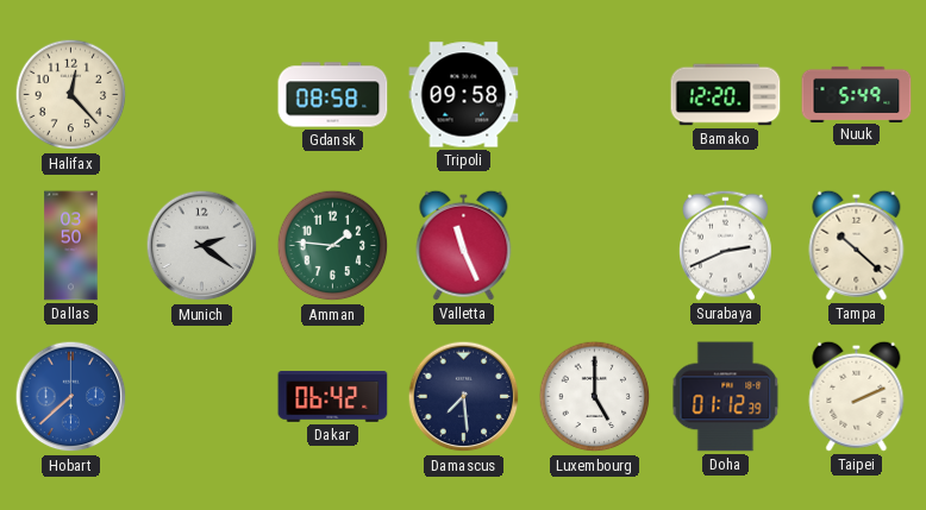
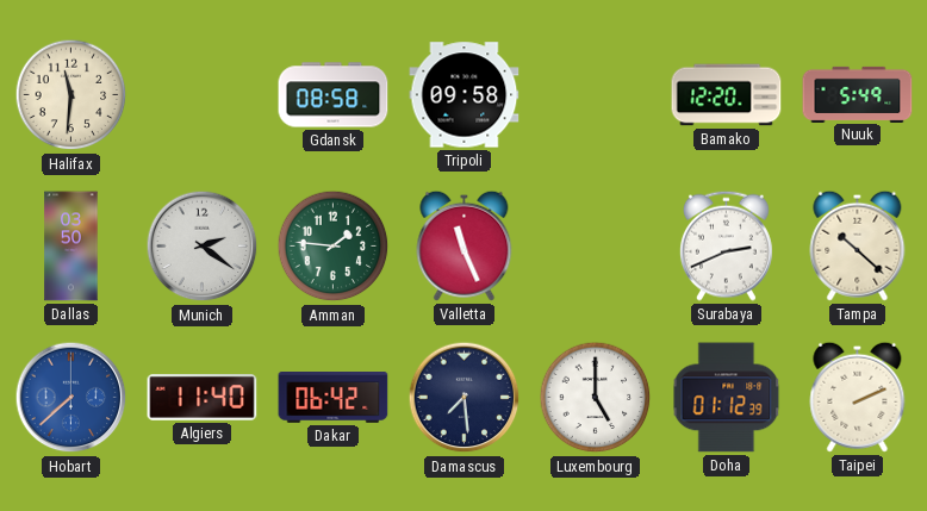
Halifax: 12:23 -> 11:31
Algiers: none -> 11:40
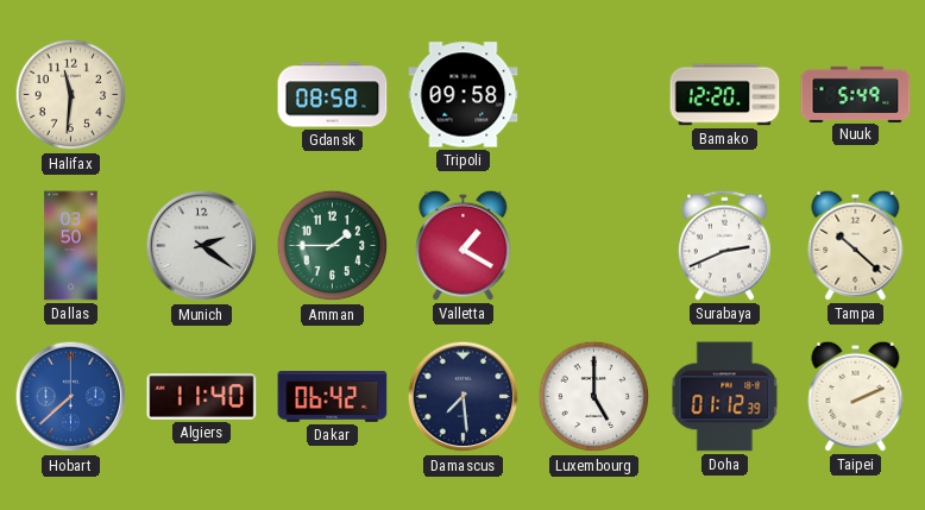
Amman: 1:46 -> 1:45
Valletta: 11:26 -> 1:20
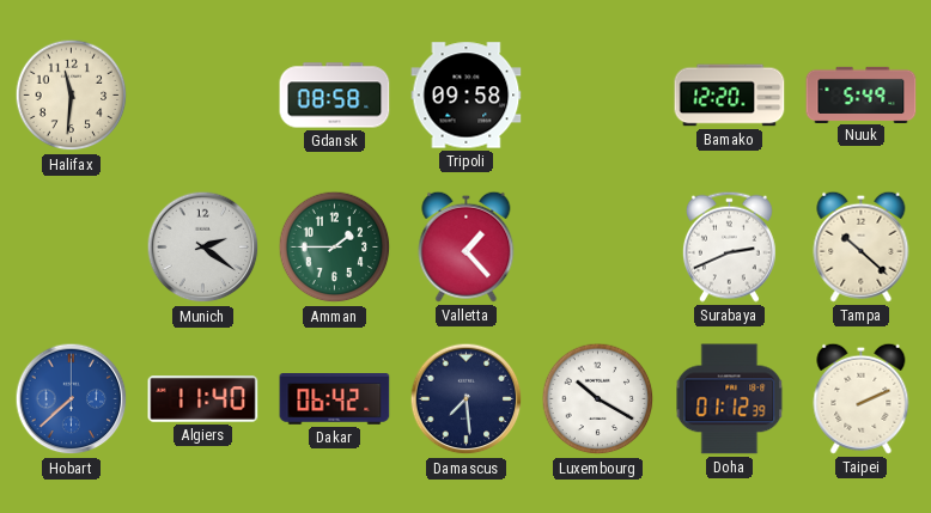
Dallas: 03:50 -> none
Valletta: 1:20 -> 1:23
Luxembourg: 5:00 -> 10:20
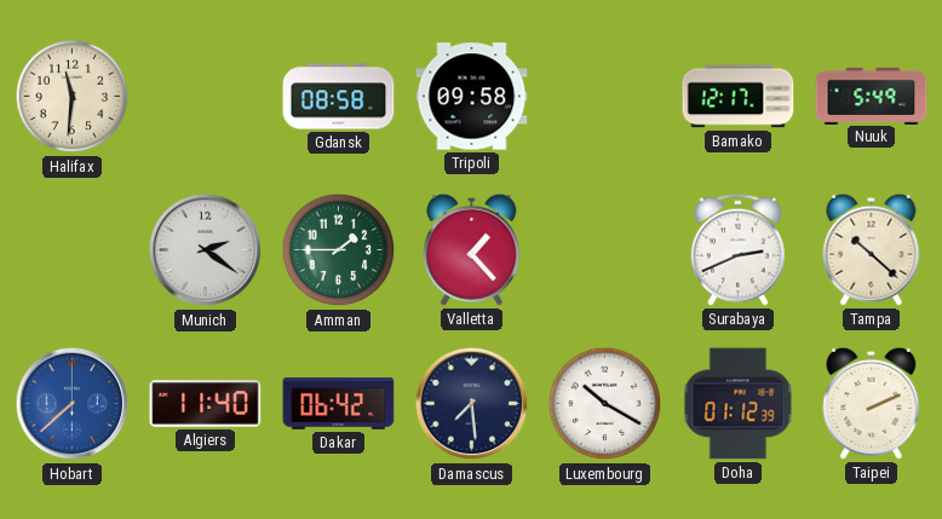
Bamako: 12:20 -> 12:17
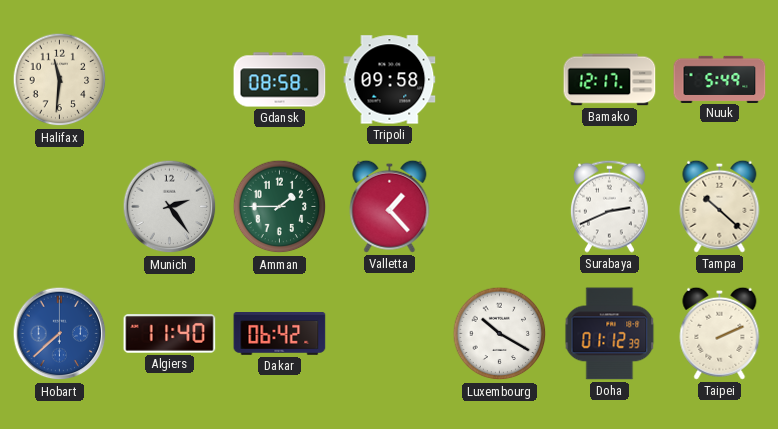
Munich: 2:21 -> 2:24
Damascus: 7:29 -> none
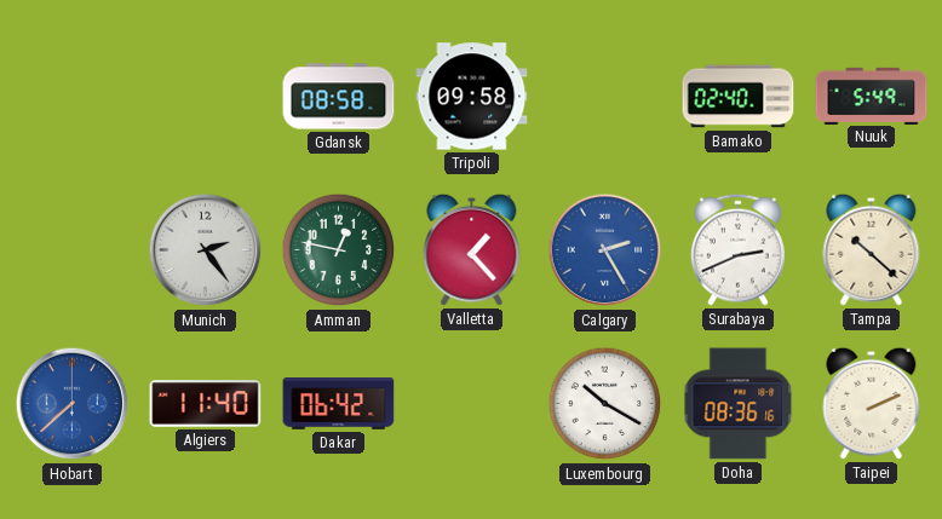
Halifax: 11:31 -> none
Bamako: 12:17 -> 02:40
Amman: 1:45 -> 12:47
Calgary: none -> 2:25
Doha: 01:12 -> 08:36
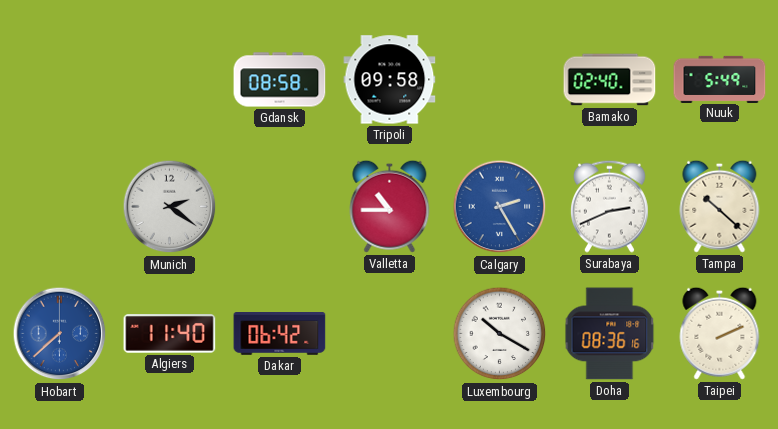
Munich: 2:24 -> 2:21
Amman: 12:47 -> none
Valletta: 1:23 -> 10:45
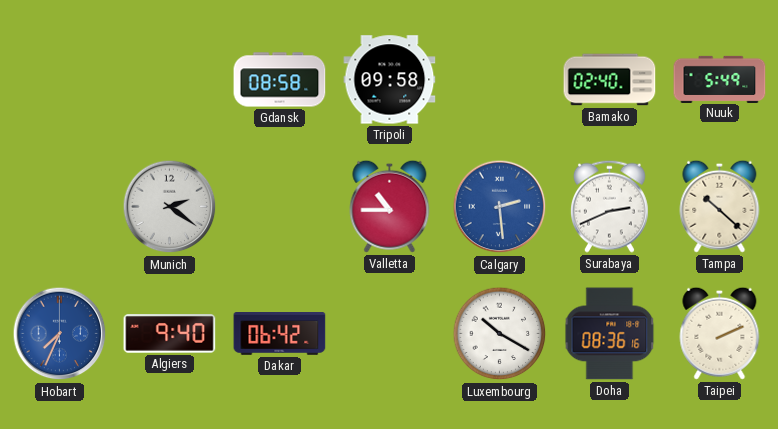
Calgary: 2:25 -> 2:29
Hobart: 7:38 -> 7:34
Algiers: 11:40 -> 9:40
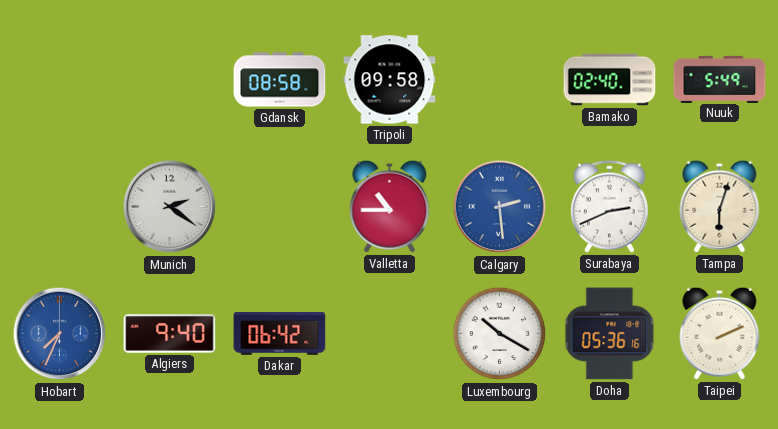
Tampa: 10:22 -> 6:03
Doha: 08:36 -> 05:36
